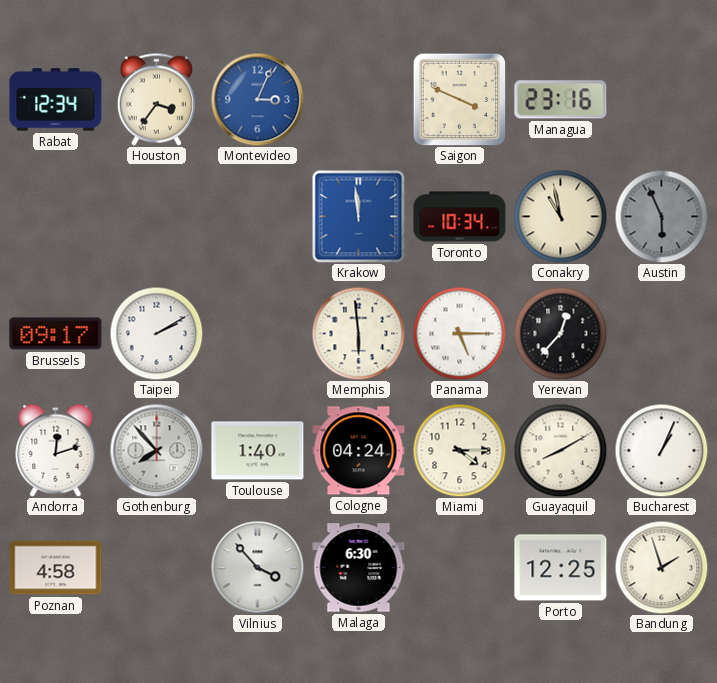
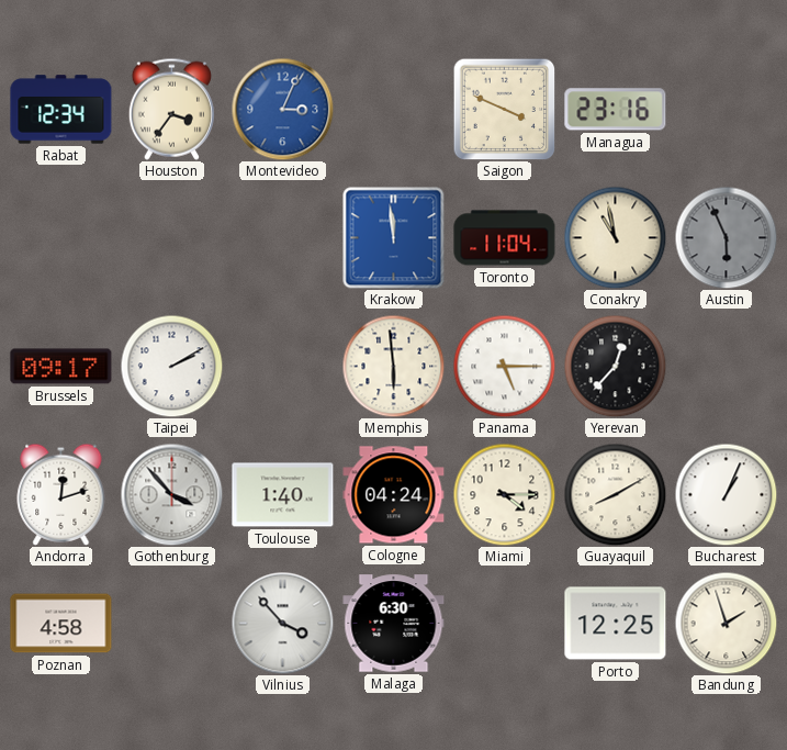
Toronto: 10:34 -> 11:04
Gothenburg: 7:53 -> 3:53
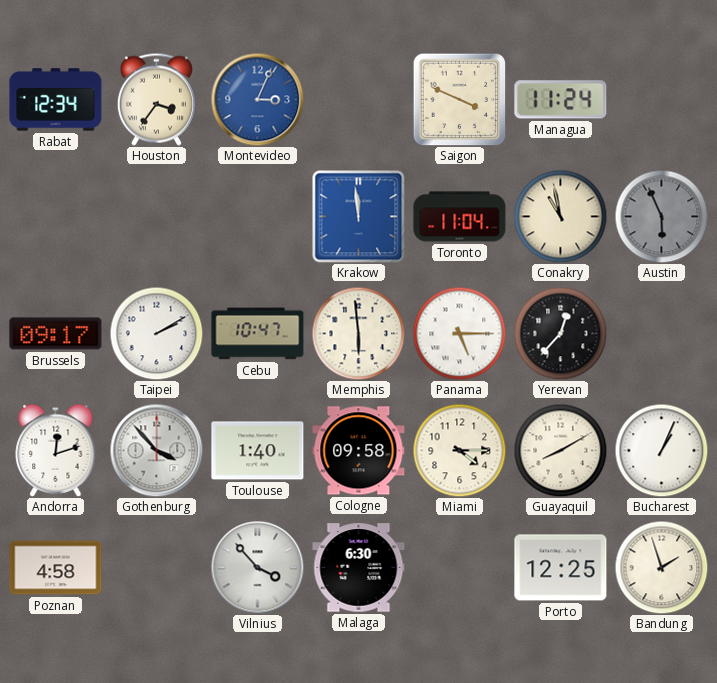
Managua: 23:16 -> 11:24
Cebu: none -> 10:47
Cologne: 04:24 -> 09:58
